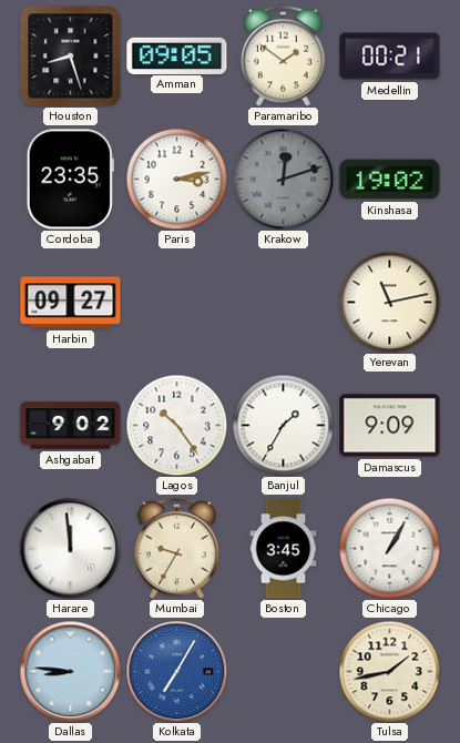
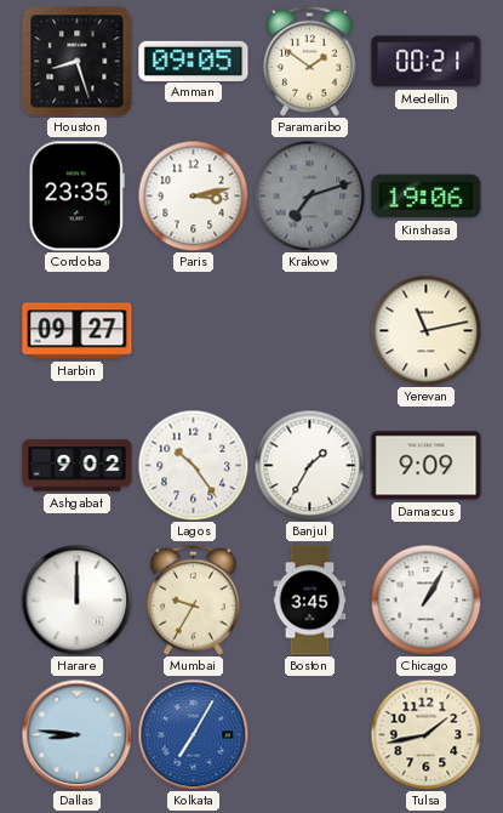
Krakow: 12:12 -> 7:12
Kinshasa: 19:02 -> 19:06
Harare: 11:59 -> 12:00
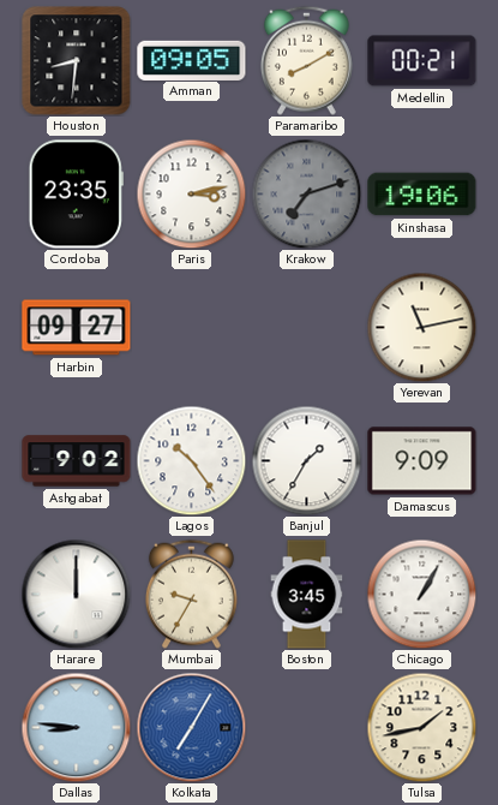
Houston: 8:27 -> 8:31
Paramaribo: 1:51 -> 8:10
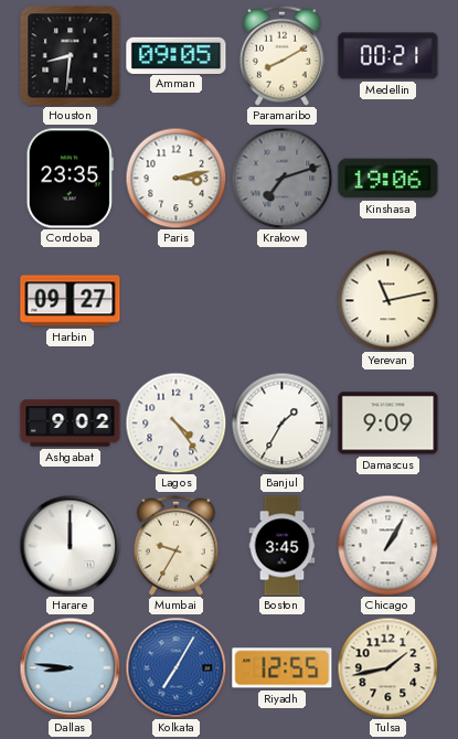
Lagos: 10:24 -> 4:24
Riyadh: none -> 12:55
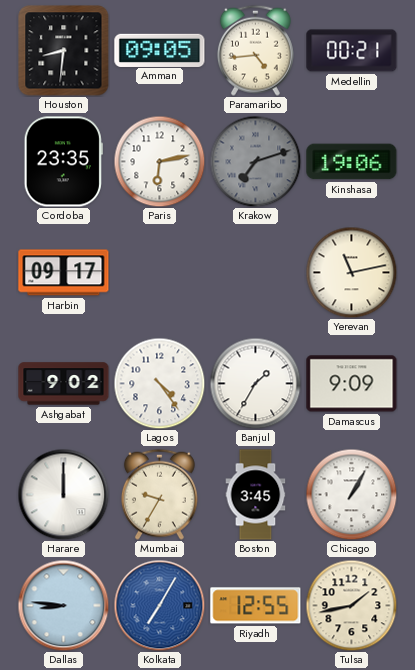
Paramaribo: 8:10 -> 4:44
Paris: 3:13 -> 6:13
Harbin: 09:27 -> 09:17
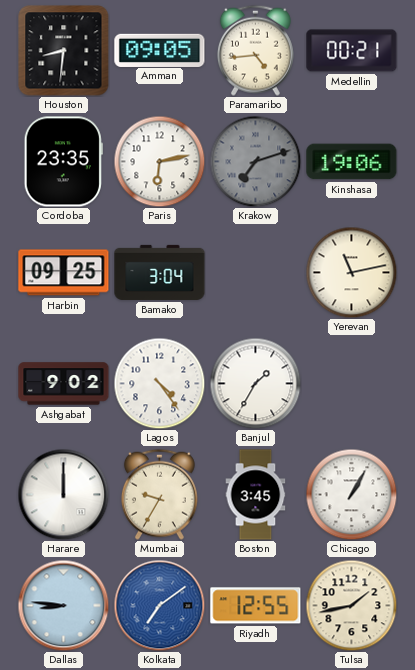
Harbin: 09:17 -> 09:25
Bamako: none -> 3:04
Damascus: 9:09 -> none
Kolkata: 7:05 -> 7:09
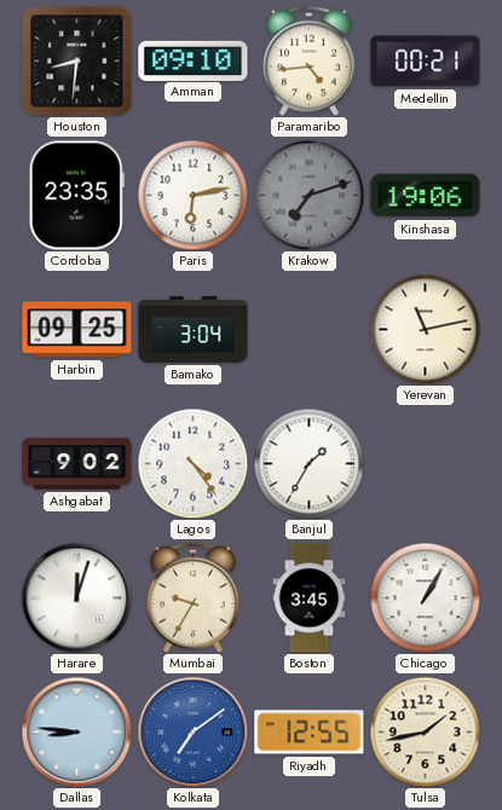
Amman: 09:05 -> 09:10
Harare: 12:00 -> 12:03
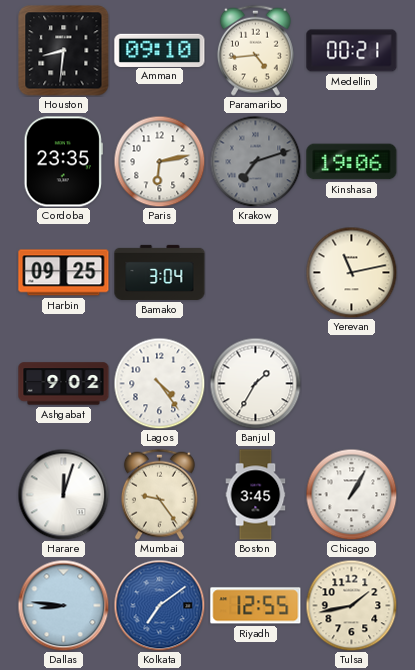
Mumbai: 9:35 -> 9:24
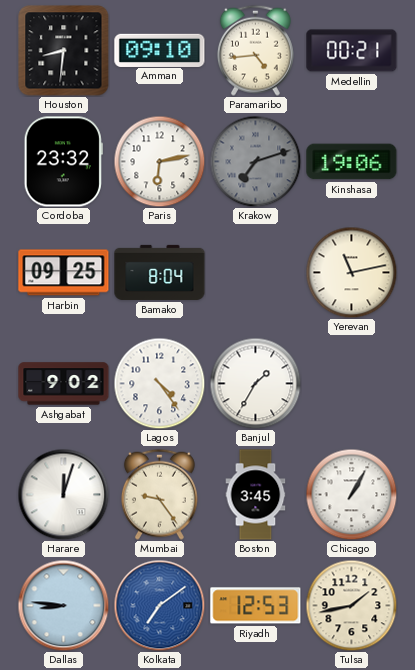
Cordoba: 23:35 -> 23:32
Bamako: 3:04 -> 8:04
Riyadh: 12:55 -> 12:53
